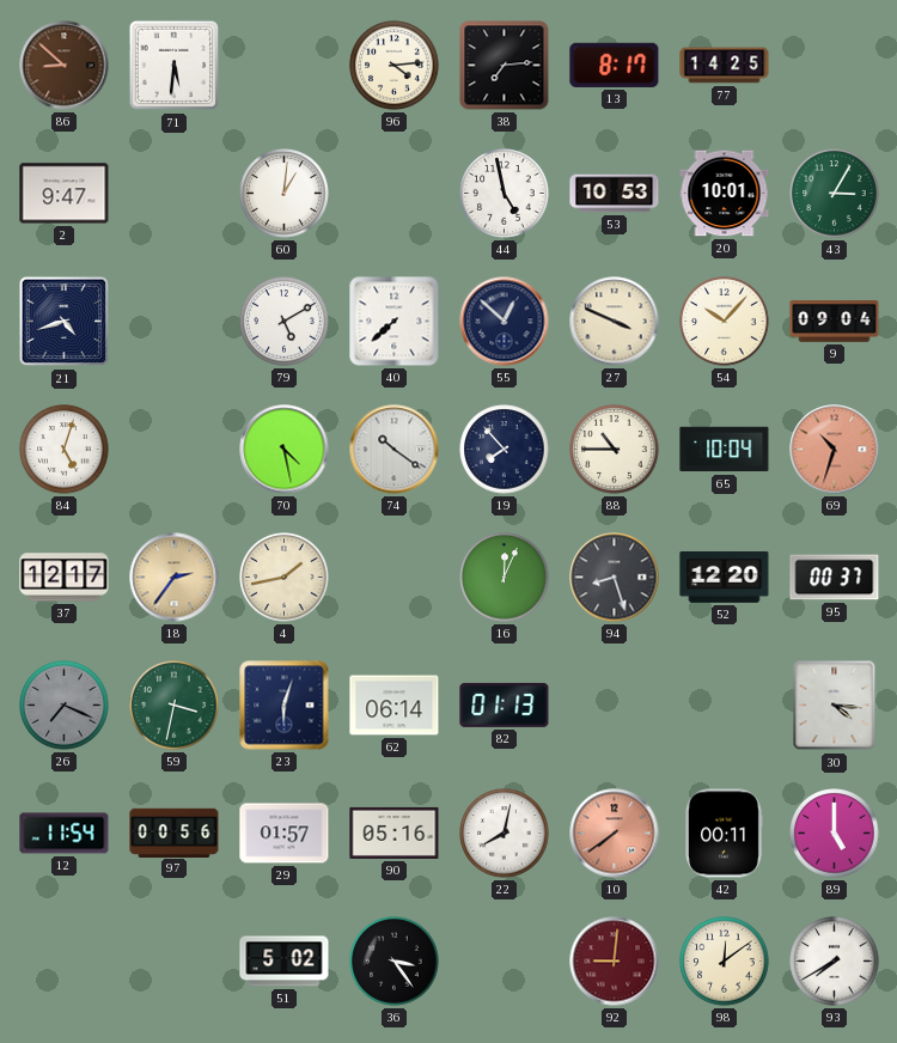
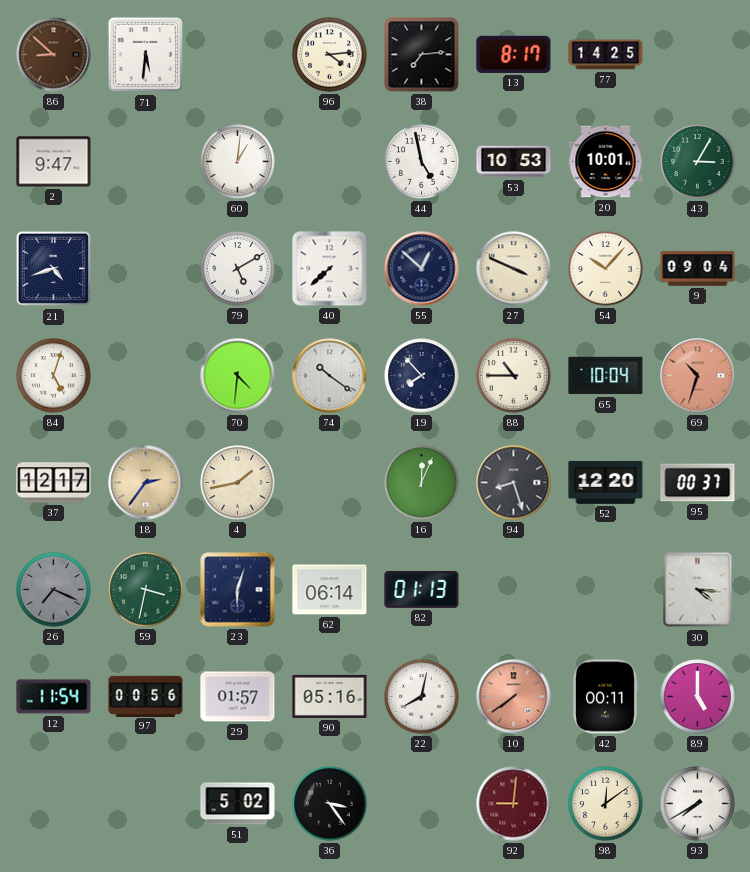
70: 4:28 -> 4:31
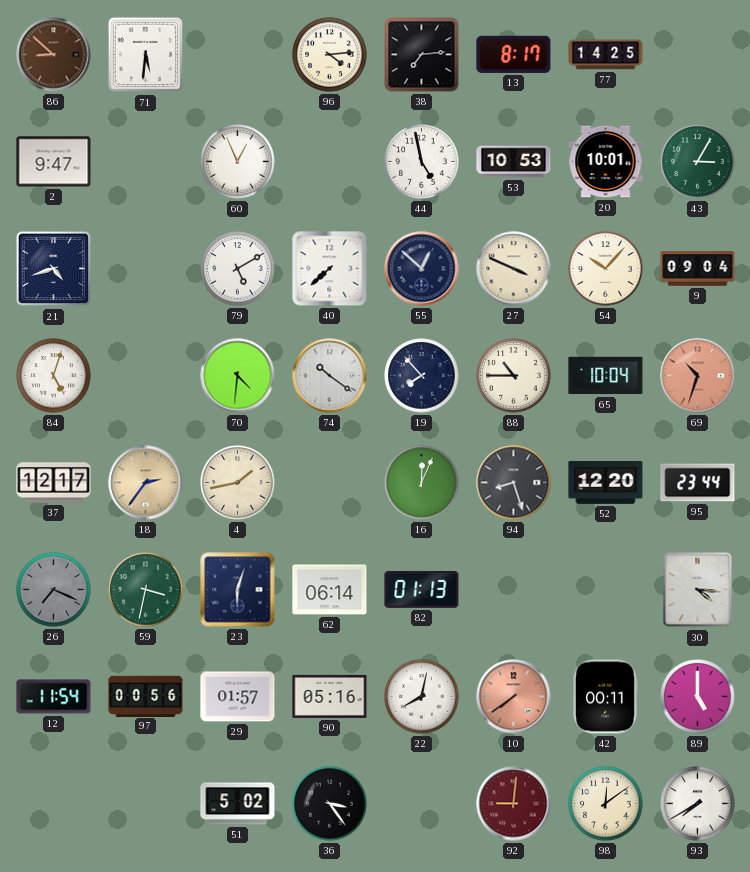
60: 1:01 -> 12:56
95: 00:37 -> 23:44
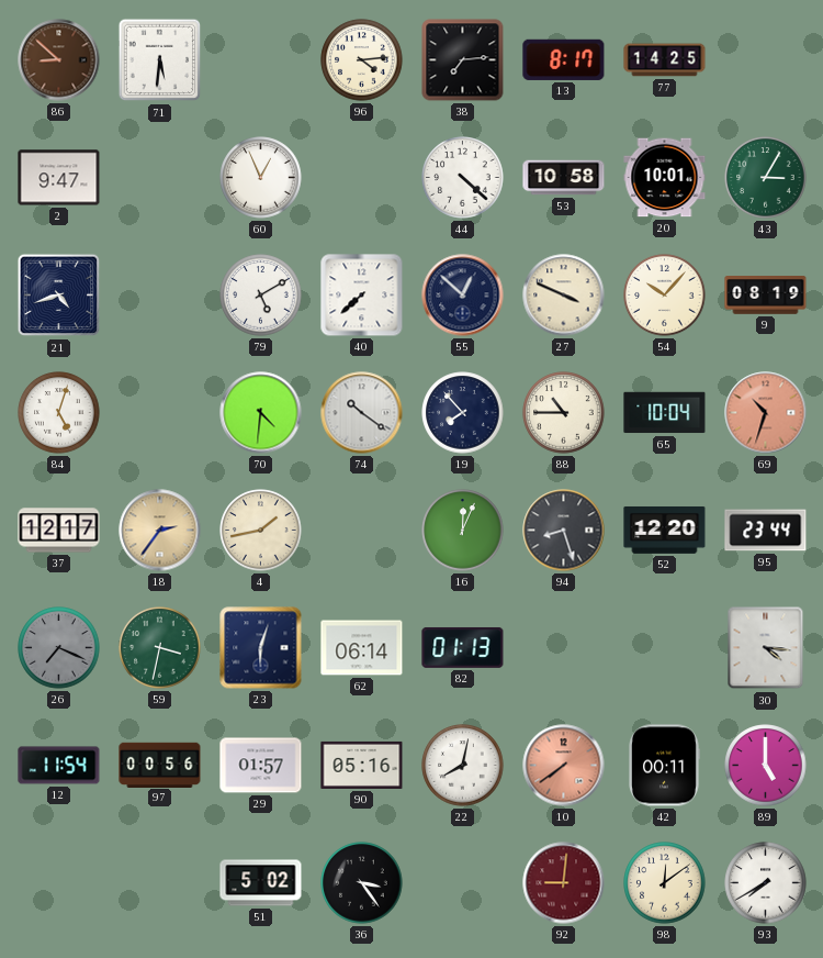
44: 4:58 -> 4:22
53: 10:53 -> 10:58
9: 09:04 -> 08:19
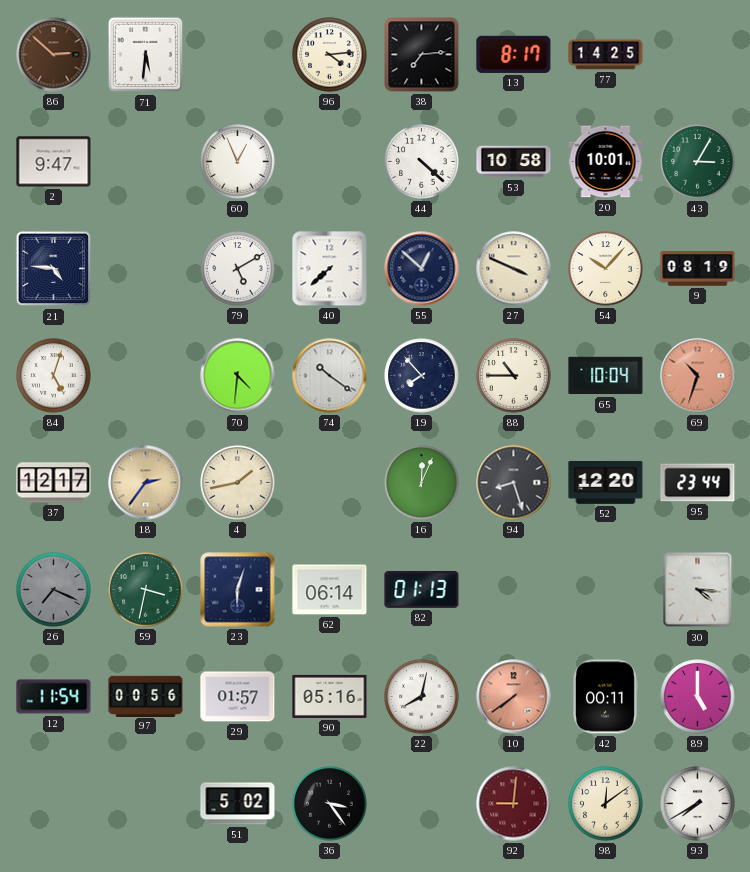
86: 8:52 -> 2:52
21: 4:42 -> 4:46
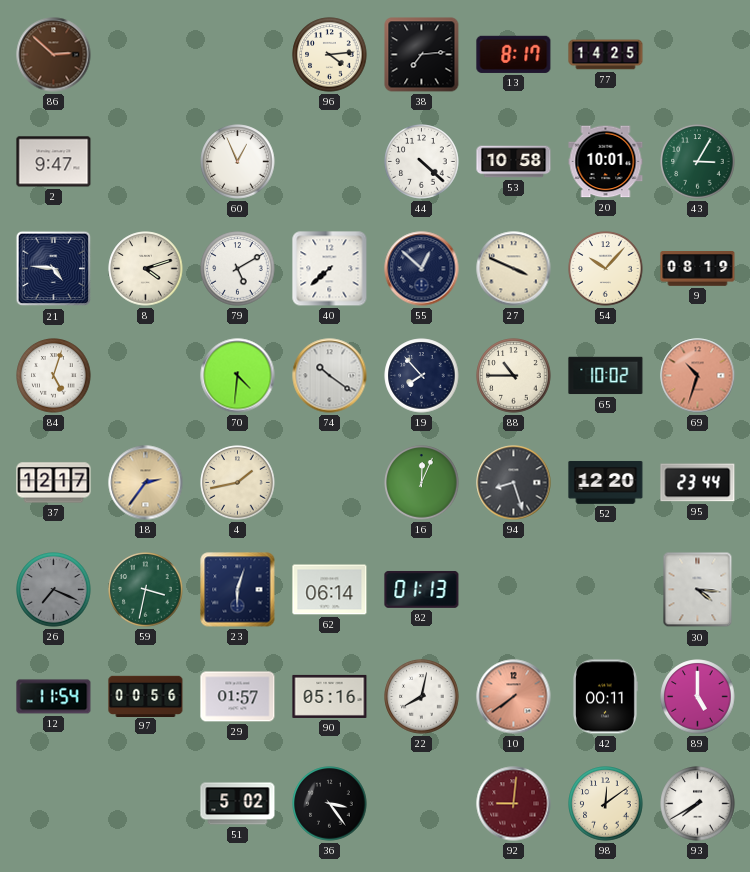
71: 5:31 -> none
8: none -> 4:12
65: 10:04 -> 10:02
